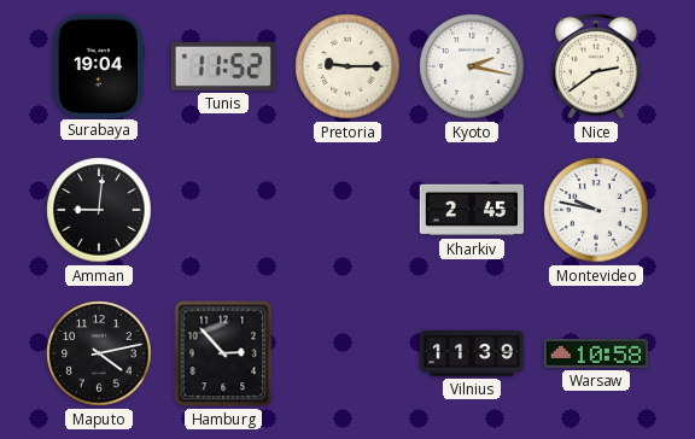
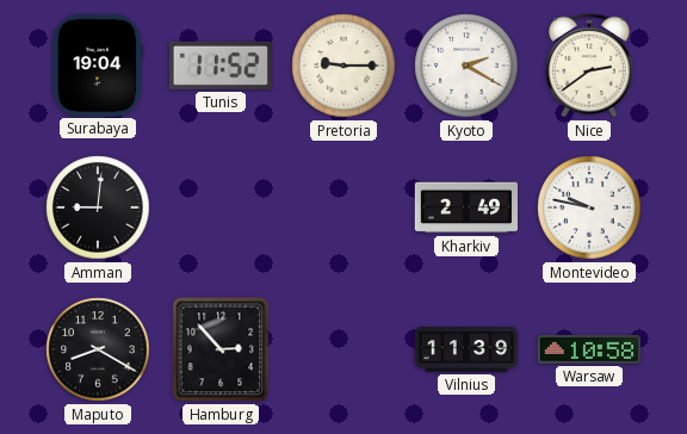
Kyoto: 2:17 -> 2:20
Kharkiv: 2:45 -> 2:49
Maputo: 4:13 -> 8:20
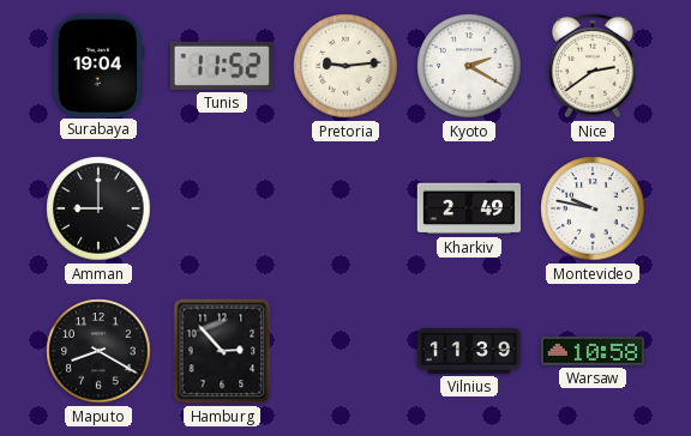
Pretoria: 9:15 -> 9:14
Amman: 9:01 -> 9:00
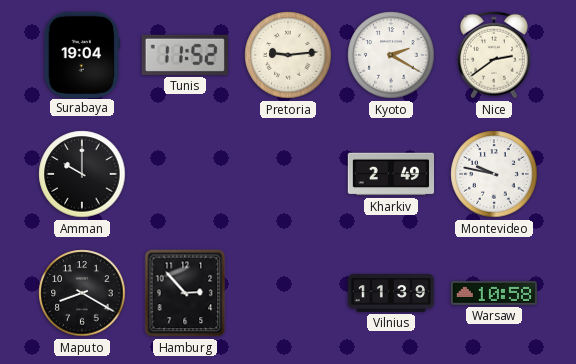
Amman: 9:00 -> 10:00
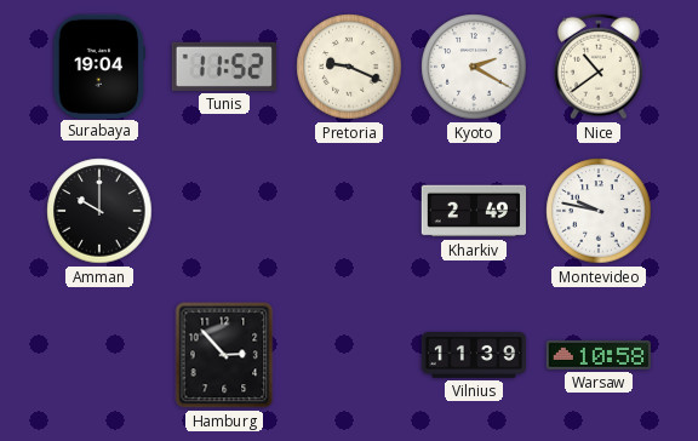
Pretoria: 9:14 -> 9:19
Nice: 2:39 -> 10:39
Maputo: 8:20 -> none
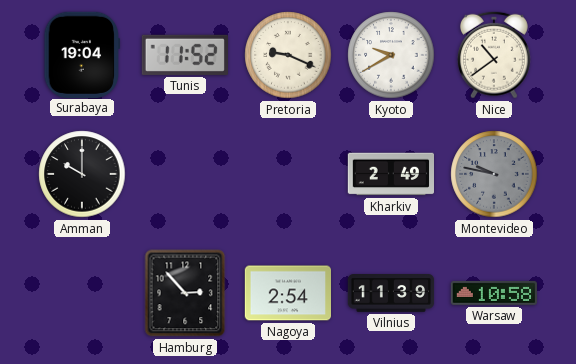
Kyoto: 2:20 -> 9:40
Montevideo dial: white -> grey
Nagoya: none -> 2:54
